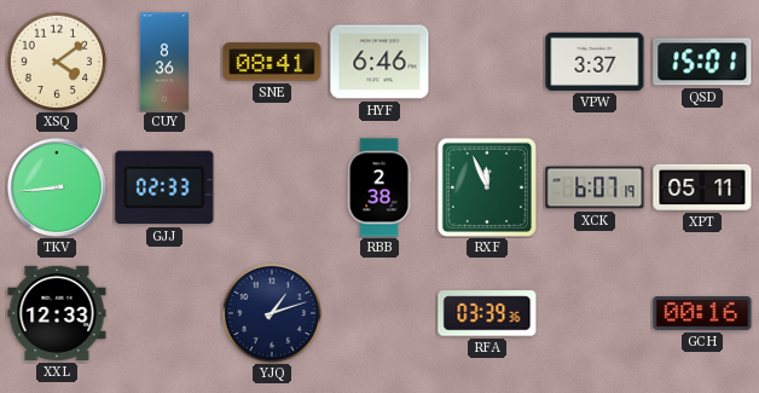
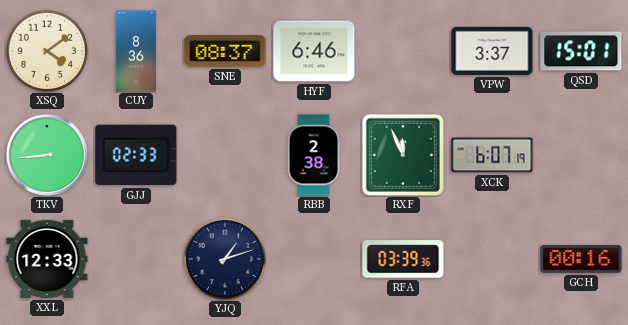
SNE: 08:41 -> 08:37
XPT: 05:11 -> none
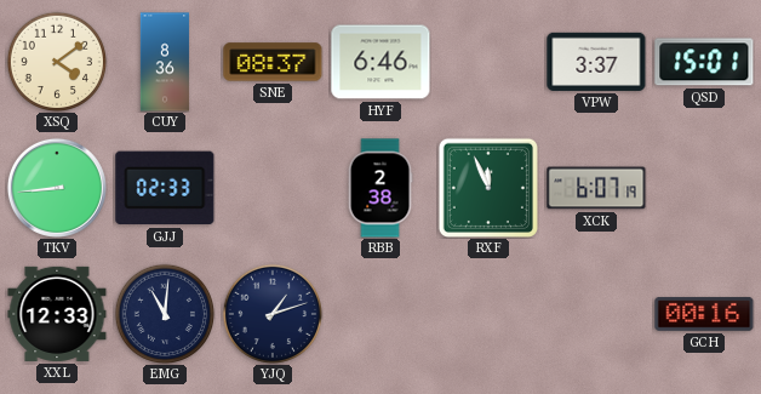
EMG: none -> 11:01
RFA: 03:39 -> none
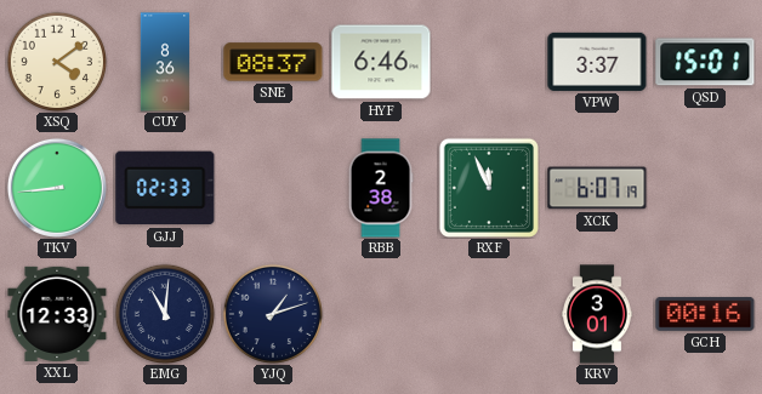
KRV: none -> 3:01
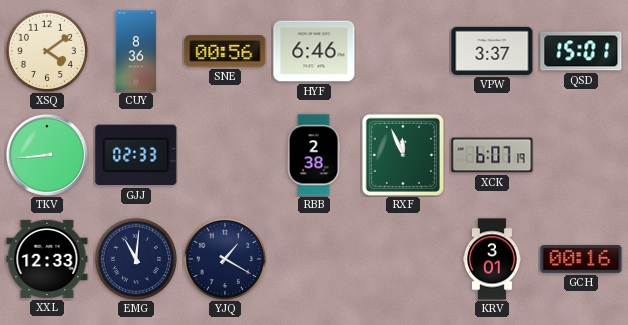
SNE: 08:37 -> 00:56
YJQ: 1:12 -> 1:20
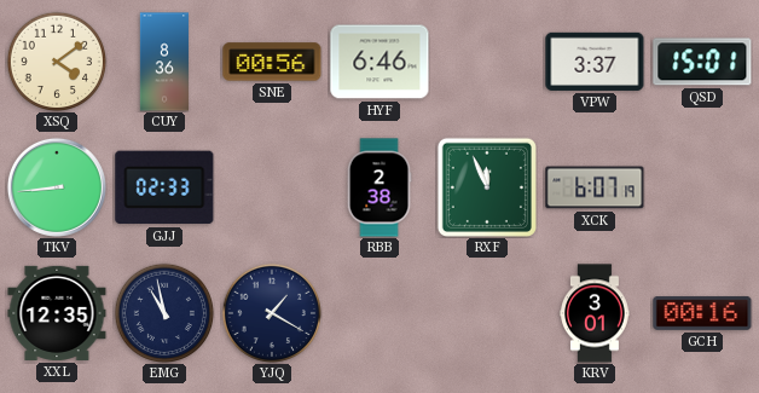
XXL: 12:33 -> 12:35
EMG: 11:01 -> 10:58
